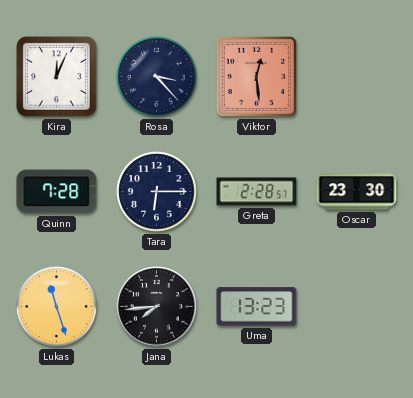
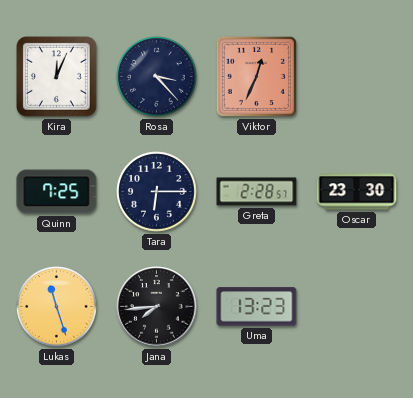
Viktor: 12:29 -> 12:34
Quinn: 7:28 -> 7:25
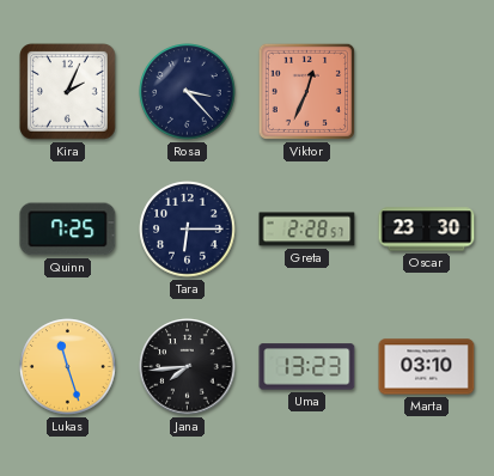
Kira: 12:04 -> 2:04
Marta: none -> 03:10
